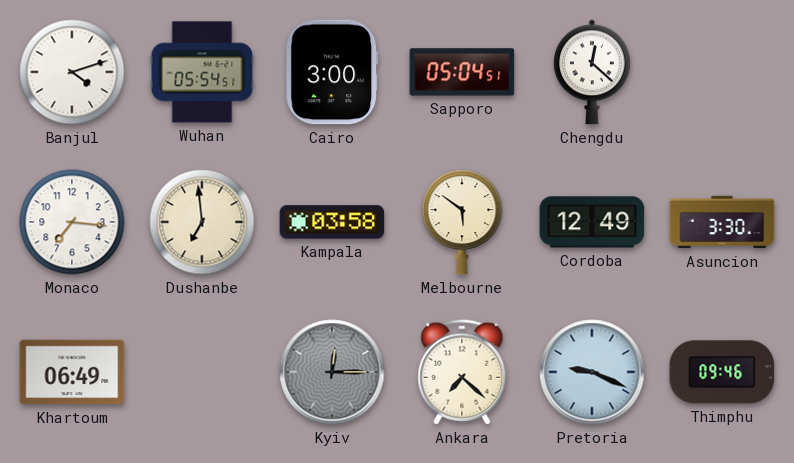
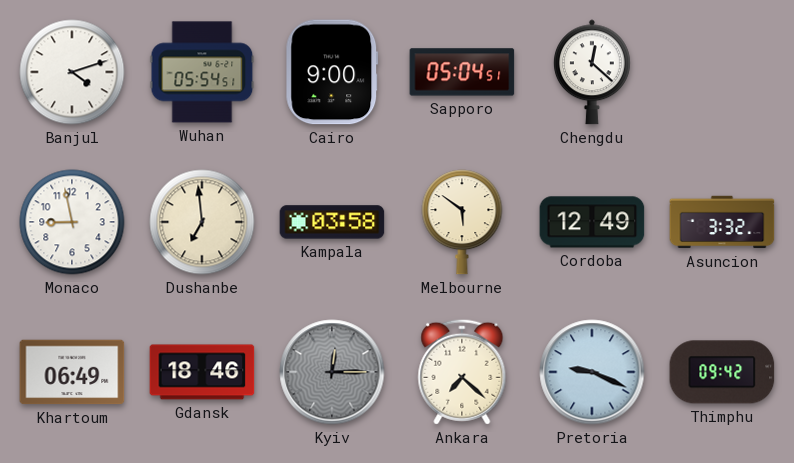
Cairo: 3:00 -> 9:00
Monaco: 7:16 -> 8:58
Asuncion: 3:30 -> 3:32
Gdansk: none -> 18:46
Thimphu: 09:46 -> 09:42
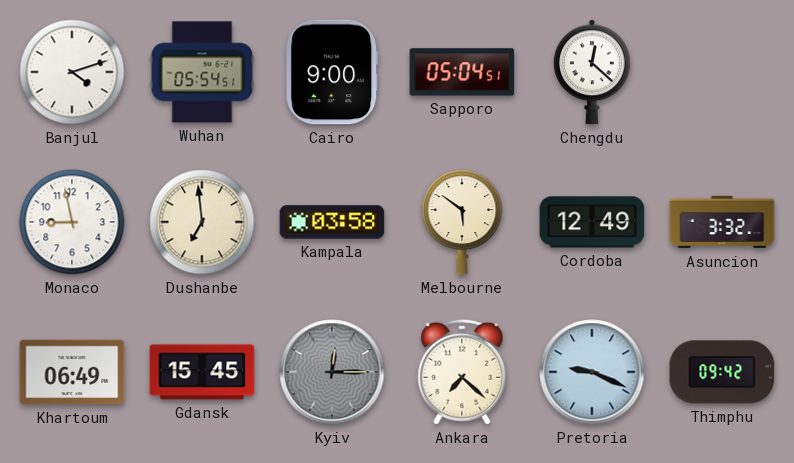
Gdansk: 18:46 -> 15:45
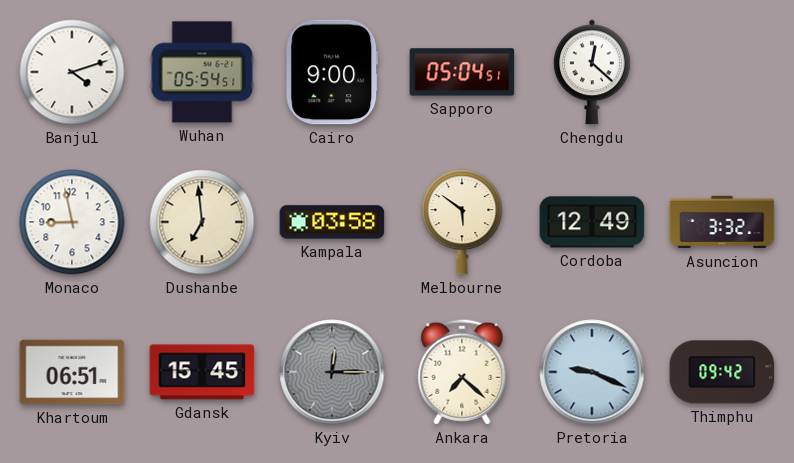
Khartoum: 06:49 -> 06:51
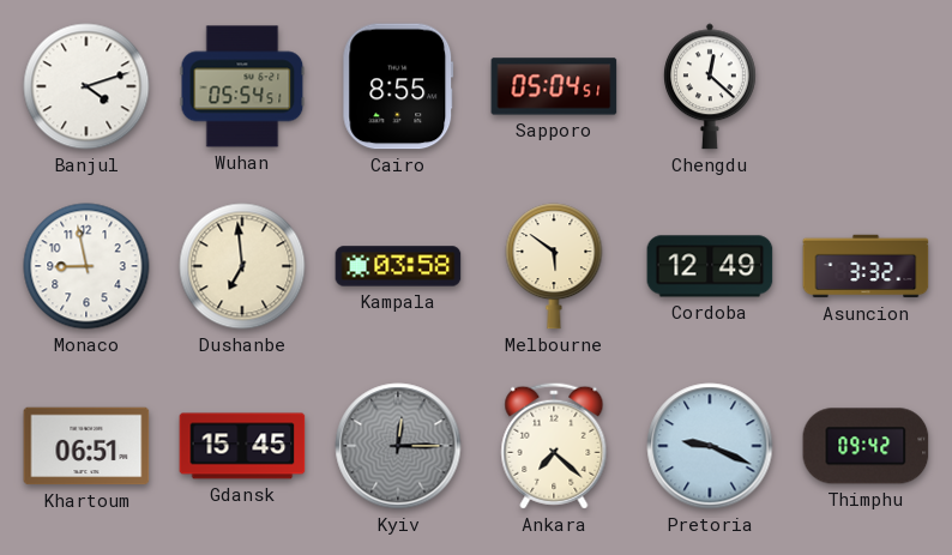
Cairo: 9:00 -> 8:55
